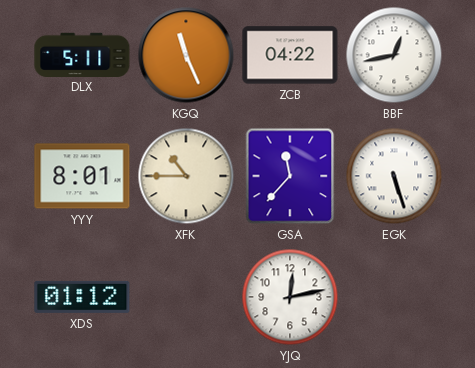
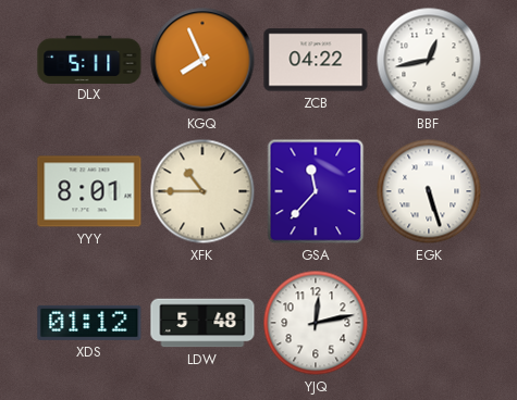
KGQ: 11:26 -> 7:56
LDW: none -> 5:48
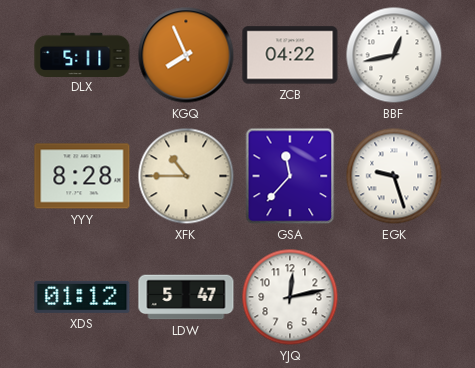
YYY: 8:01 -> 8:28
EGK: 5:27 -> 9:27
LDW: 5:48 -> 5:47
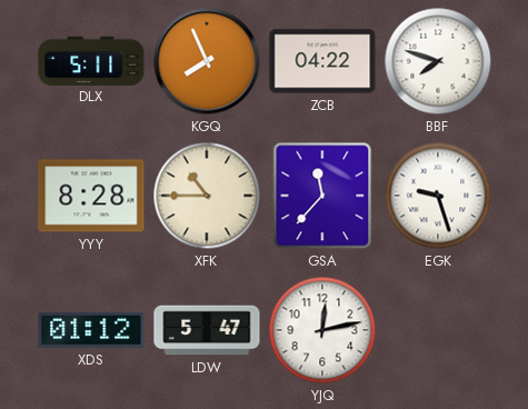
BBF: 12:43 -> 7:48
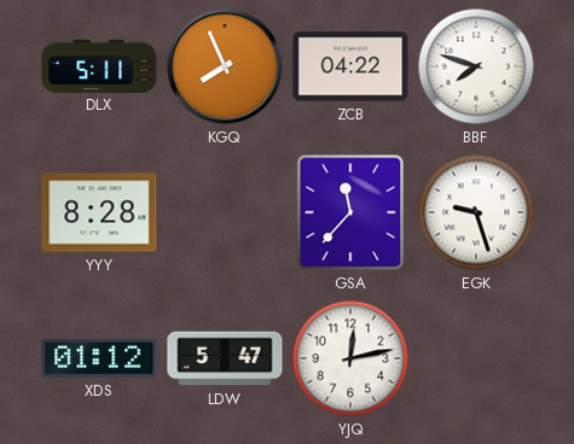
XFK: 10:45 -> none
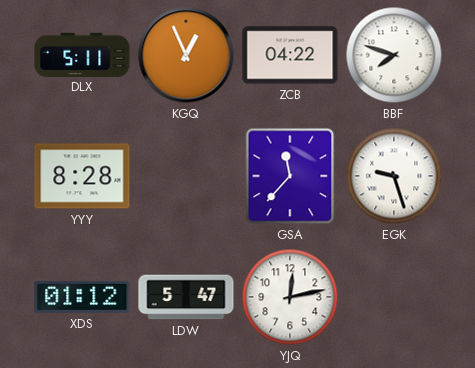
KGQ: 7:56 -> 12:56
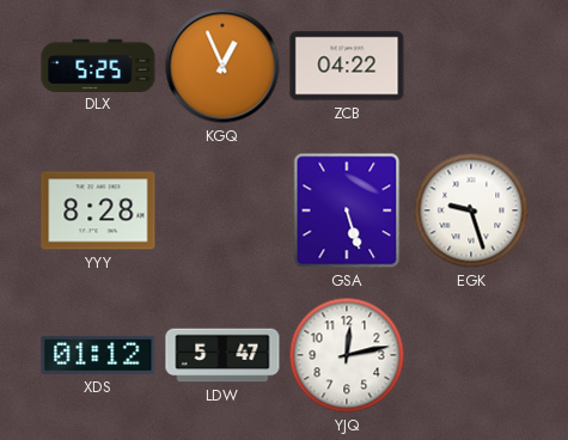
DLX: 5:11 -> 5:25
BBF: 7:48 -> none
GSA: 11:37 -> 5:27
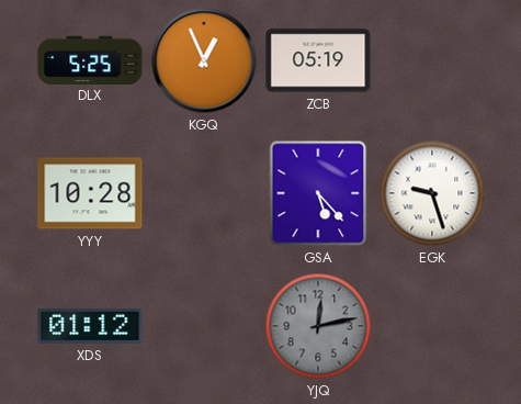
ZCB: 04:22 -> 05:19
YYY: 8:28 -> 10:28
GSA: 5:27 -> 5:23
LDW: 5:47 -> none
YJQ dial: white -> grey
